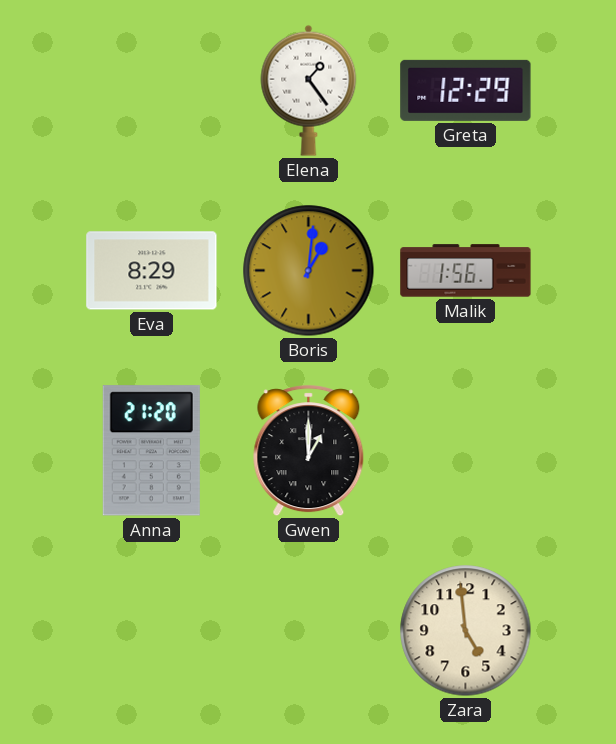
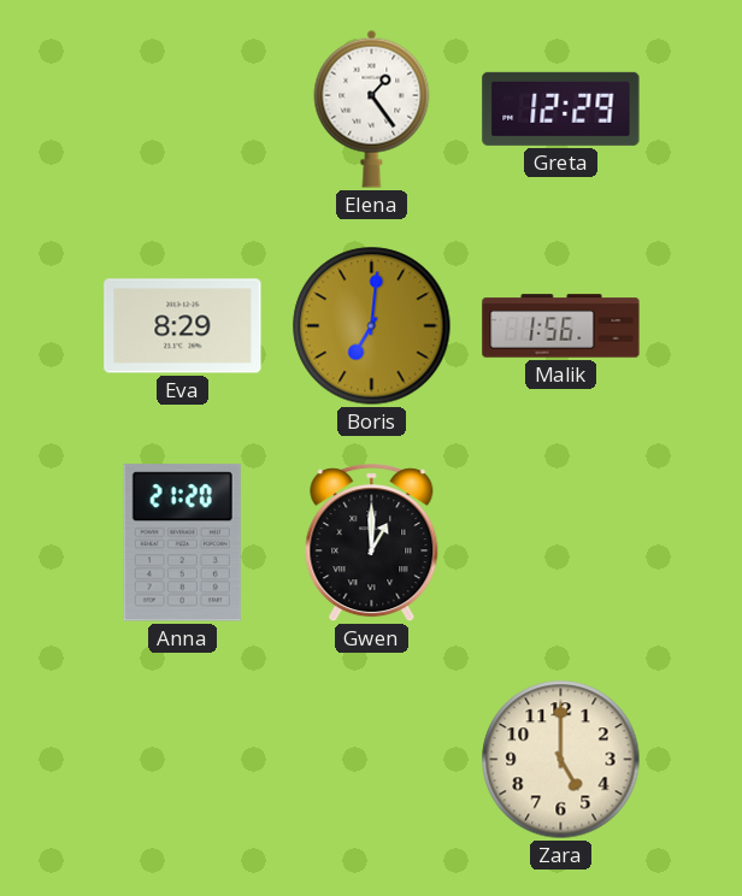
Boris: 1:01 -> 7:01
Zara: 4:59 -> 5:00
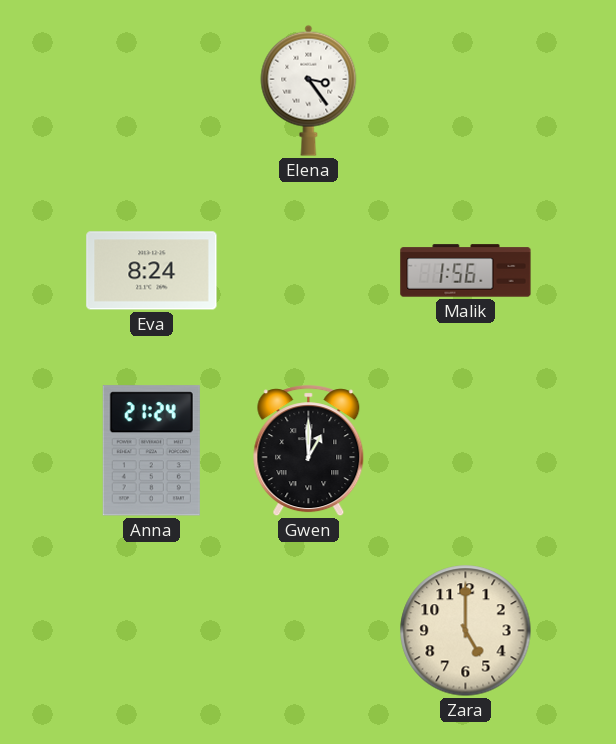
Elena: 1:24 -> 3:24
Greta: 12:29 -> none
Eva: 8:29 -> 8:24
Boris: 7:01 -> none
Anna: 21:20 -> 21:24
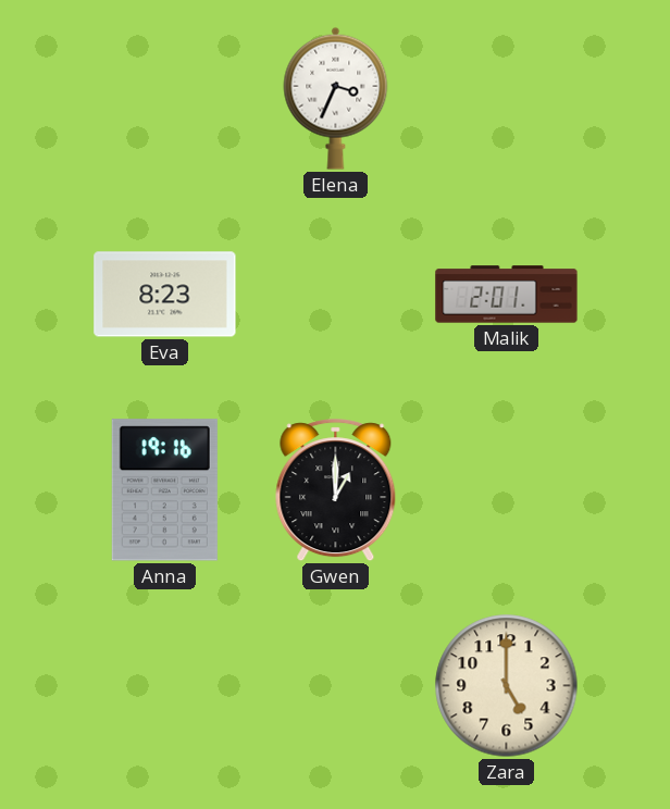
Elena: 3:24 -> 3:34
Eva: 8:24 -> 8:23
Malik: 1:56 -> 2:01
Anna: 21:24 -> 19:16
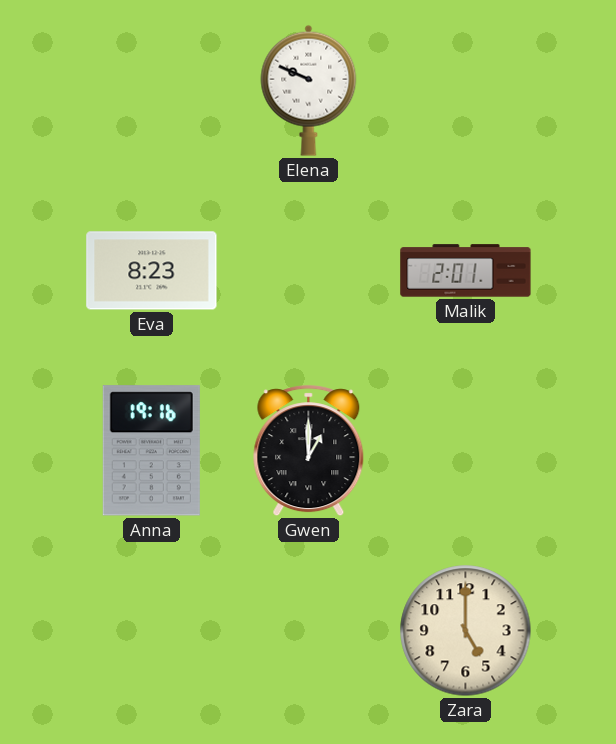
Elena: 3:34 -> 9:49
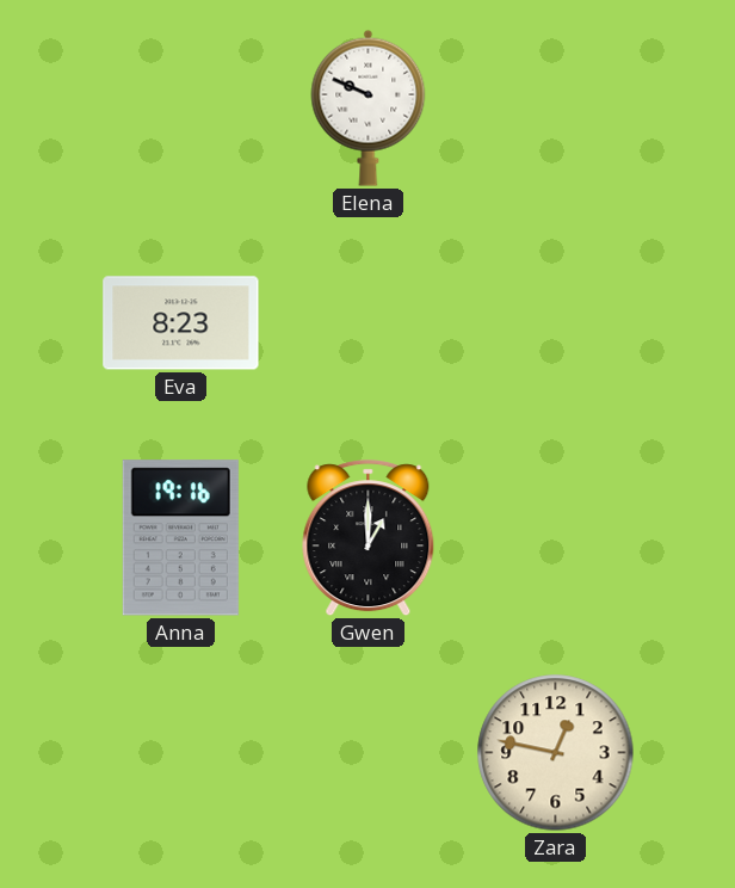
Malik: 2:01 -> none
Zara: 5:00 -> 12:47
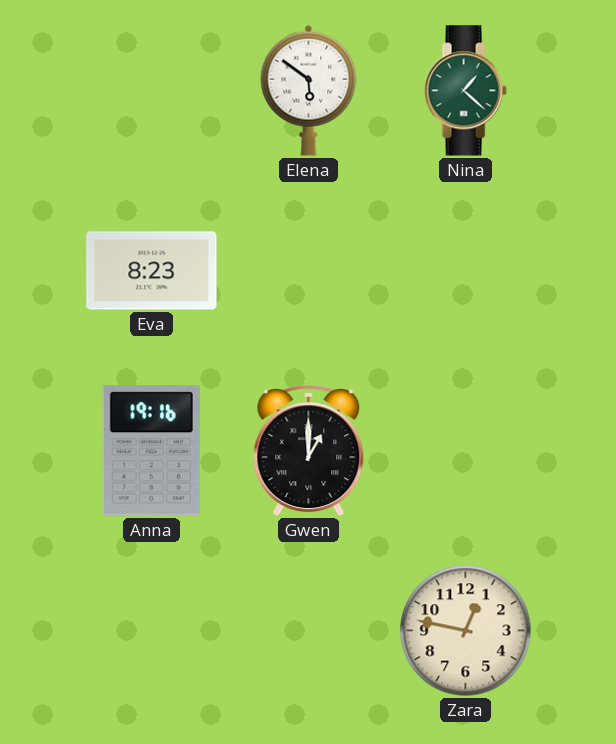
Elena: 9:49 -> 5:51
Nina: none -> 1:22
